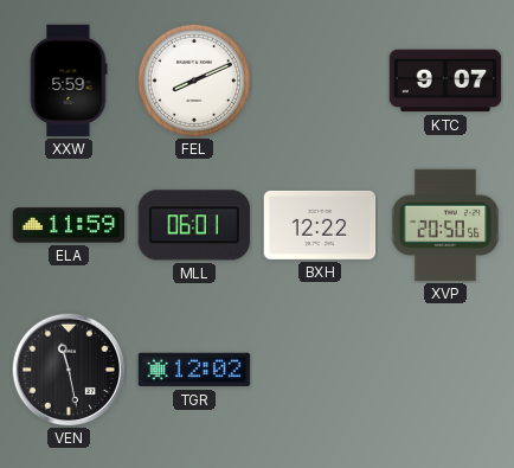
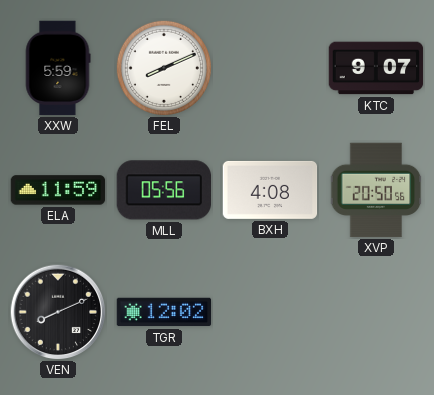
MLL: 06:01 -> 05:56
BXH: 12:22 -> 4:08
VEN: 11:28 -> 8:11
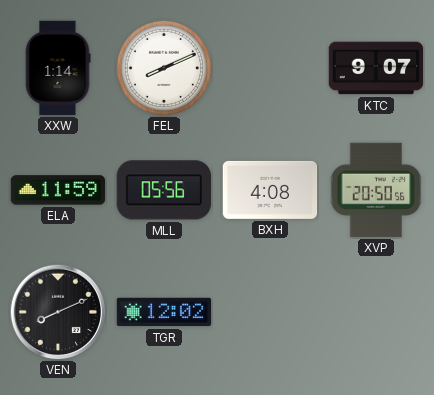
XXW: 5:59 -> 1:14
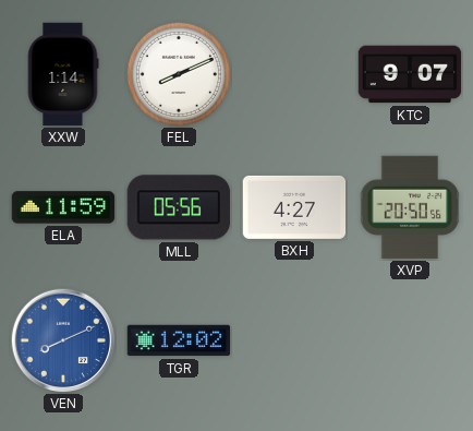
BXH: 4:08 -> 4:27
VEN dial: black -> blue
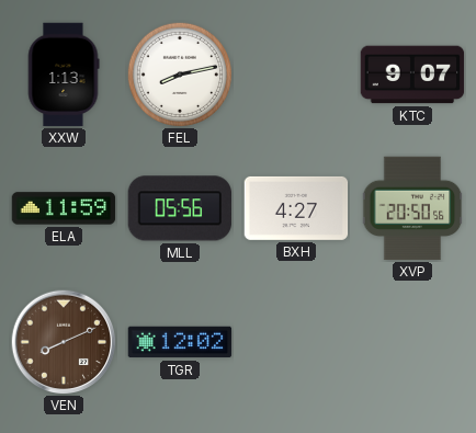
XXW: 1:14 -> 1:13
FEL: 8:11 -> 8:13
VEN dial: blue -> brown
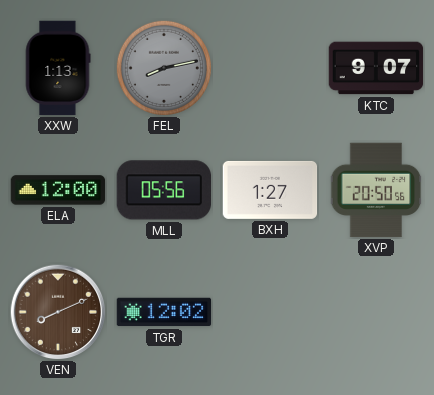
FEL dial: white -> grey
ELA: 11:59 -> 12:00
BXH: 4:27 -> 1:27
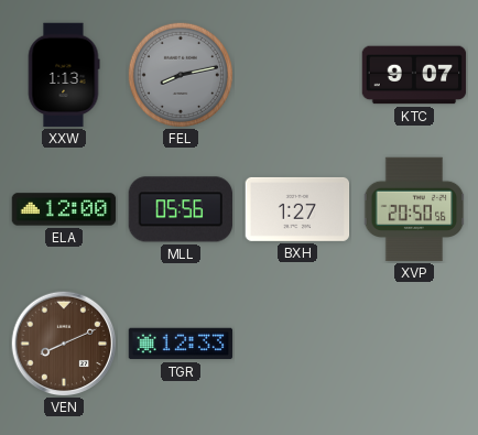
TGR: 12:02 -> 12:33
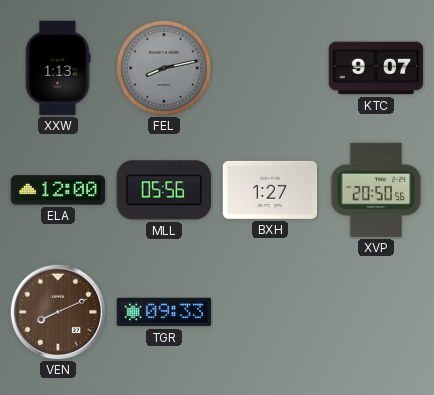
TGR: 12:33 -> 09:33
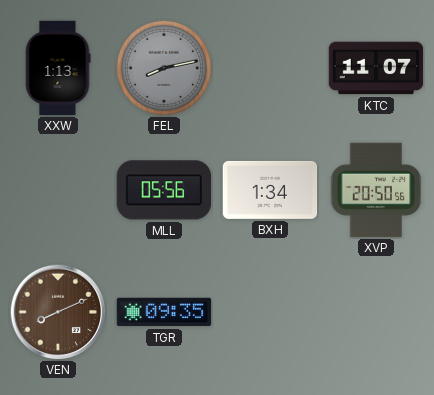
KTC: 9:07 -> 11:07
ELA: 12:00 -> none
BXH: 1:27 -> 1:34
TGR: 09:33 -> 09:35
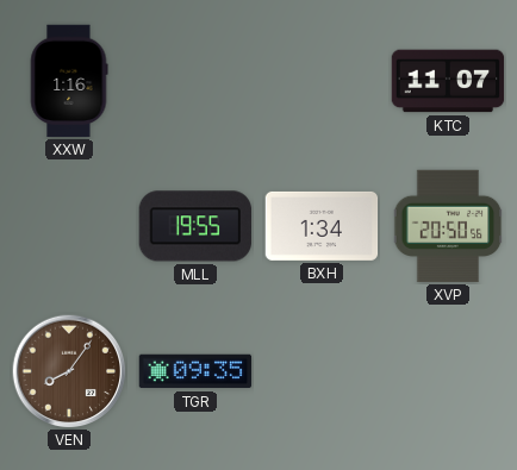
XXW: 1:13 -> 1:16
FEL: 8:13 -> none
MLL: 05:56 -> 19:55
VEN: 8:11 -> 8:06
